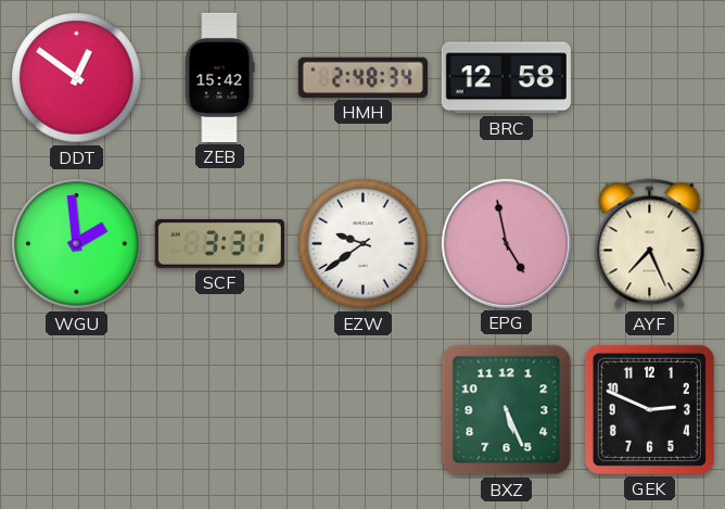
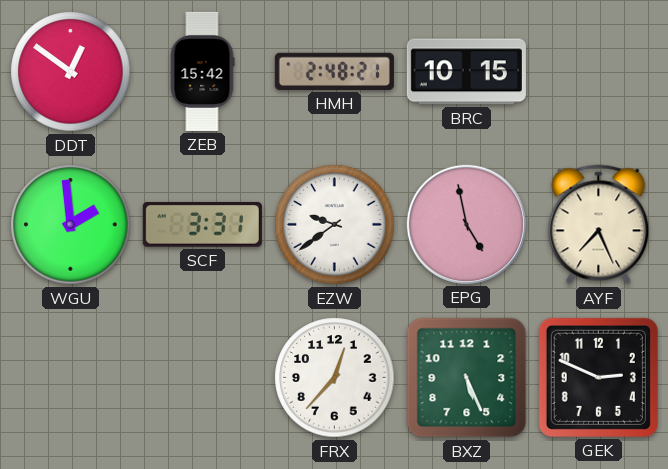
HMH: 2:48:34 -> 2:48:21
BRC: 12:58 -> 10:15
FRX: none -> 12:37
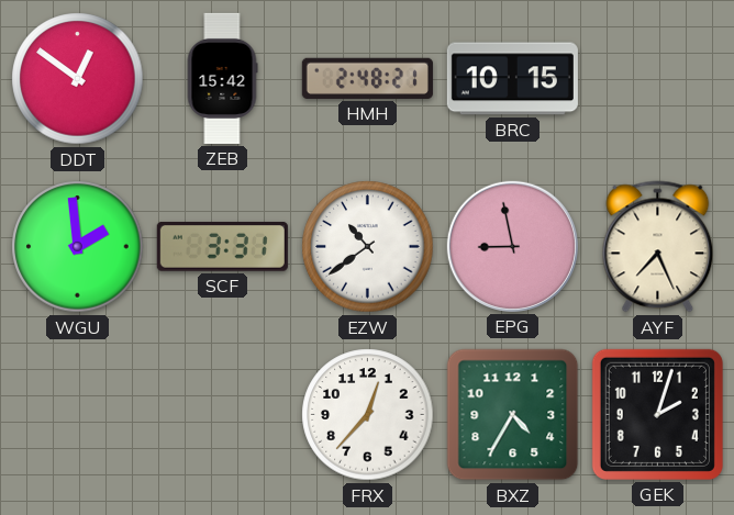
EZW: 9:39 -> 10:39
EPG: 4:58 -> 8:58
BXZ: 5:26 -> 4:35
GEK: 2:49 -> 2:03
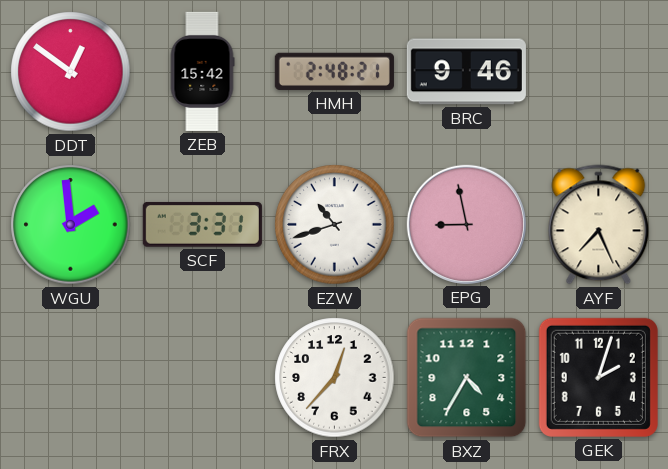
BRC: 10:15 -> 9:46
EZW: 10:39 -> 10:42
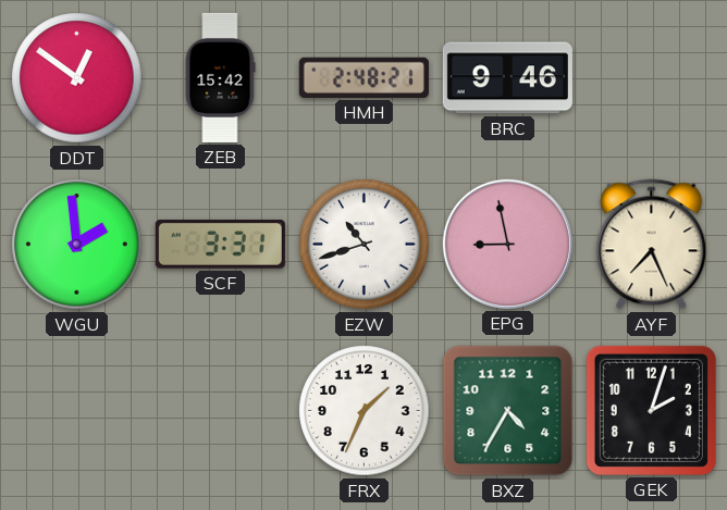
FRX: 12:37 -> 1:34
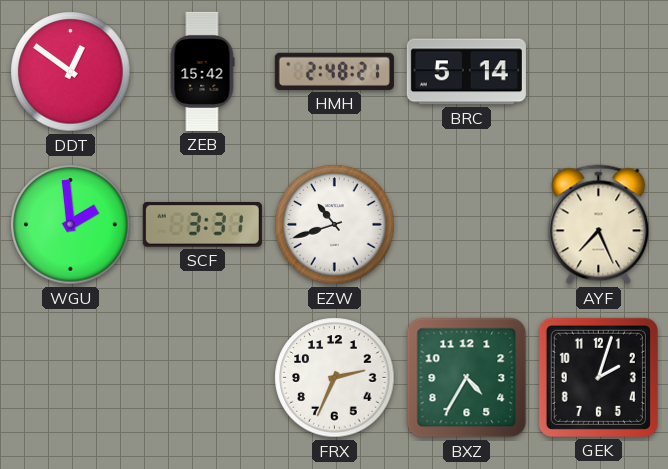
BRC: 9:46 -> 5:14
EPG: 8:58 -> none
FRX: 1:34 -> 2:34
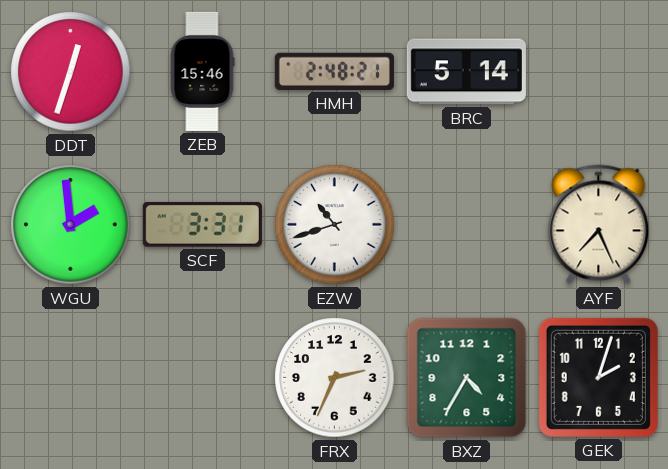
DDT: 12:51 -> 12:33
ZEB: 15:42 -> 15:46
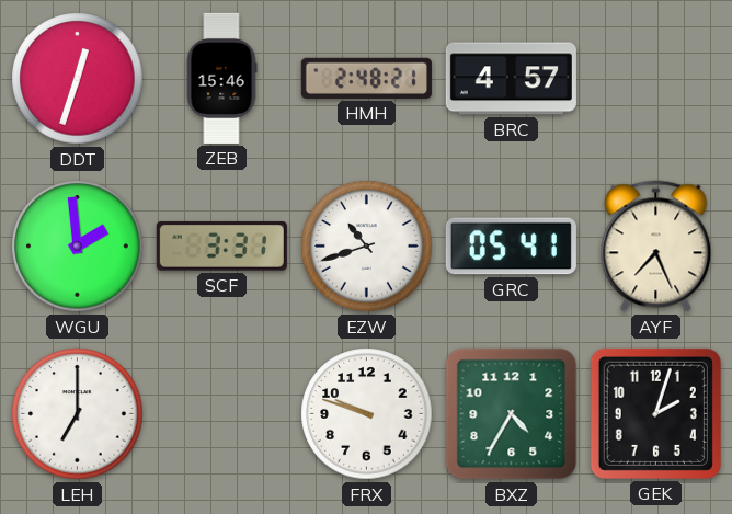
BRC: 5:14 -> 4:57
GRC: none -> 05:41
LEH: none -> 7:00
FRX: 2:34 -> 9:48
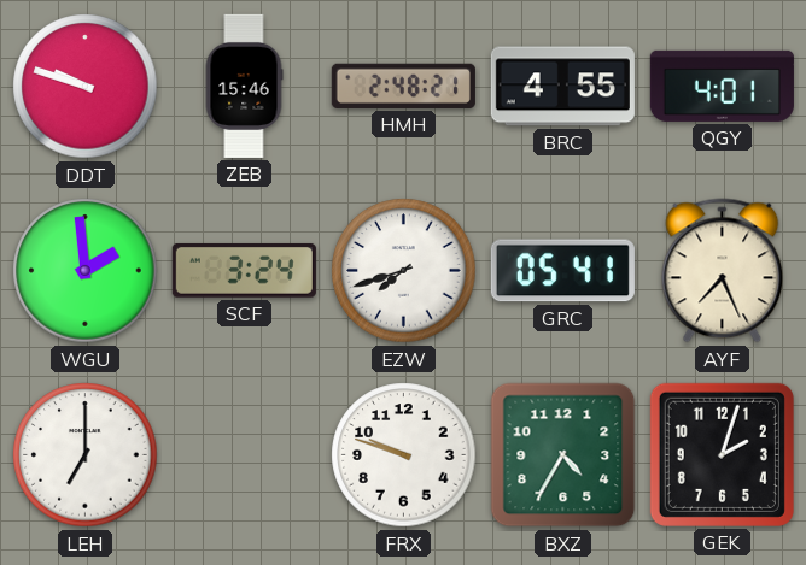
DDT: 12:33 -> 9:48
BRC: 4:57 -> 4:55
QGY: none -> 4:01
SCF: 3:31 -> 3:24
EZW: 10:42 -> 7:42
